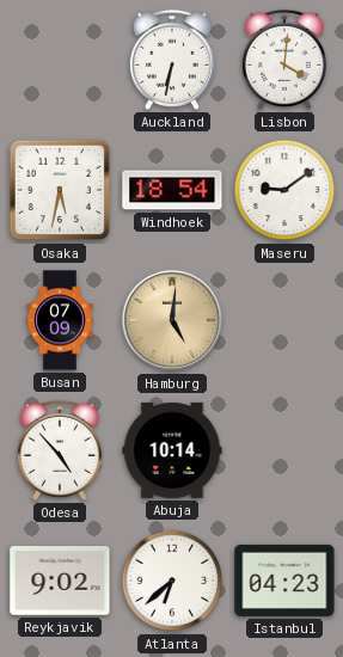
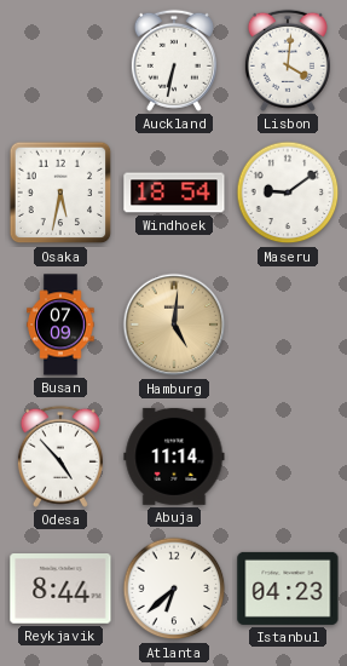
Abuja: 10:14 -> 11:14
Reykjavik: 9:02 -> 8:44
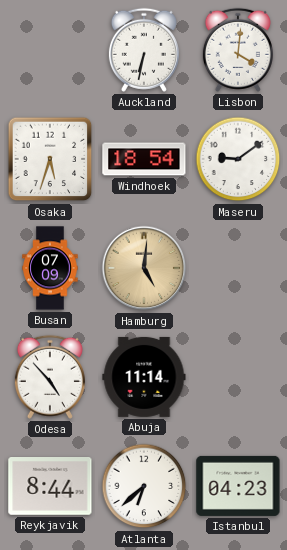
Osaka: 5:32 -> 5:33
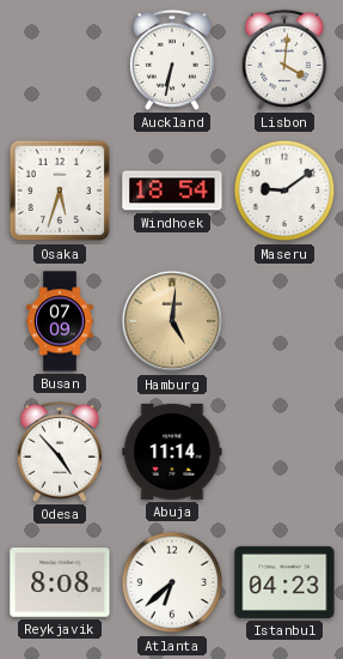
Reykjavik: 8:44 -> 8:08
